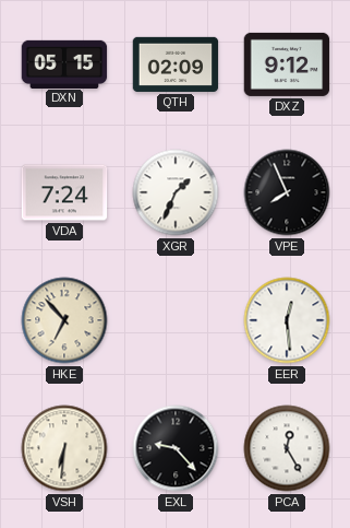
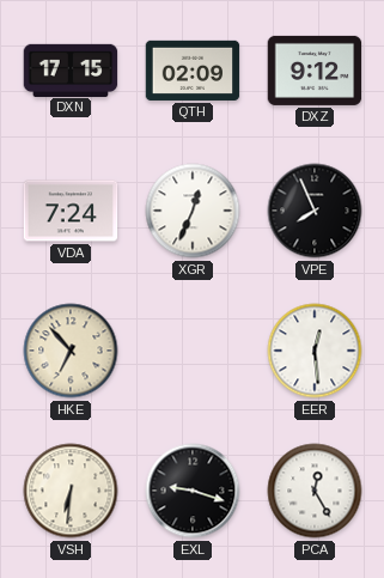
DXN: 05:15 -> 17:15
XGR: 1:34 -> 12:34
EXL: 9:23 -> 9:18
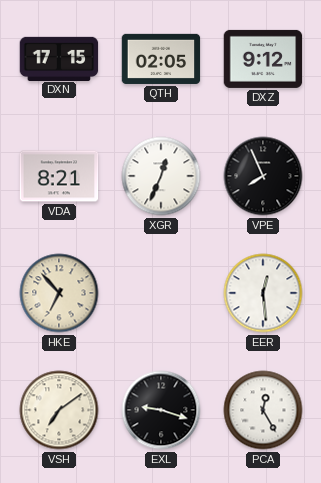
QTH: 02:09 -> 02:05
VDA: 7:24 -> 8:21
VSH: 6:31 -> 7:09
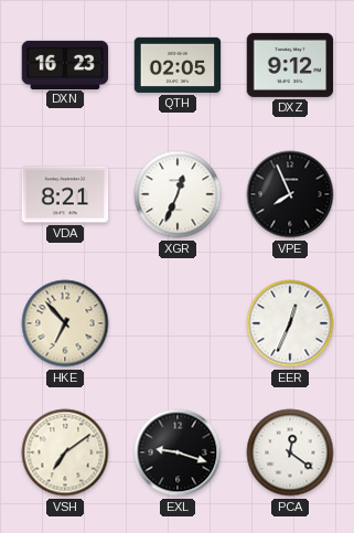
DXN: 17:15 -> 16:23
EER: 12:29 -> 12:34
PCA: 12:25 -> 12:21
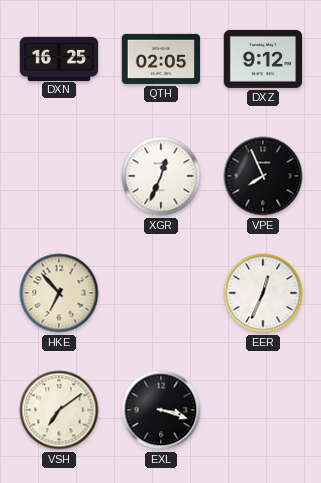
DXN: 16:23 -> 16:25
VDA: 8:21 -> none
EXL: 9:18 -> 3:18
PCA: 12:21 -> none
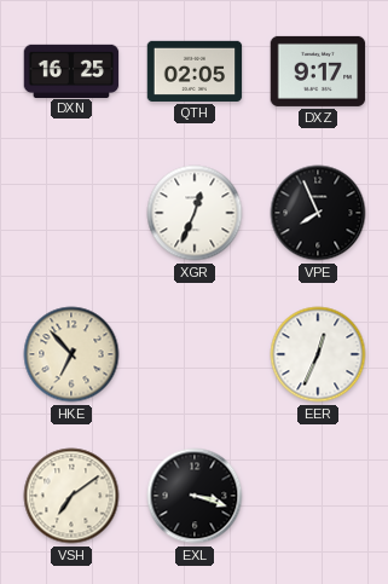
DXZ: 9:12 -> 9:17
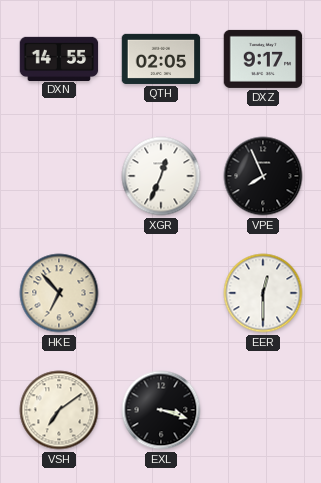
DXN: 16:25 -> 14:55
EER: 12:34 -> 12:30
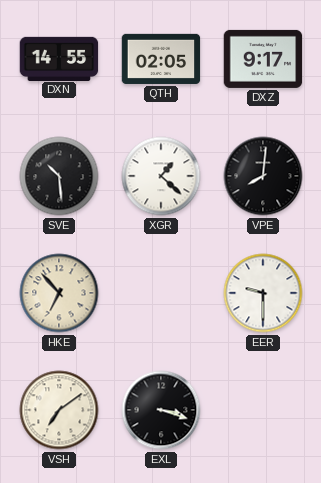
SVE: none -> 10:29
XGR: 12:34 -> 1:22
VPE: 7:56 -> 8:01
EER: 12:30 -> 9:30
